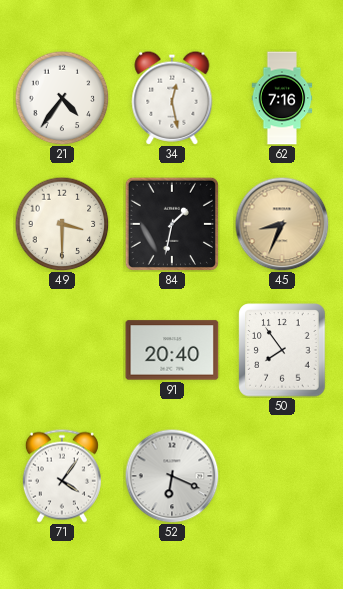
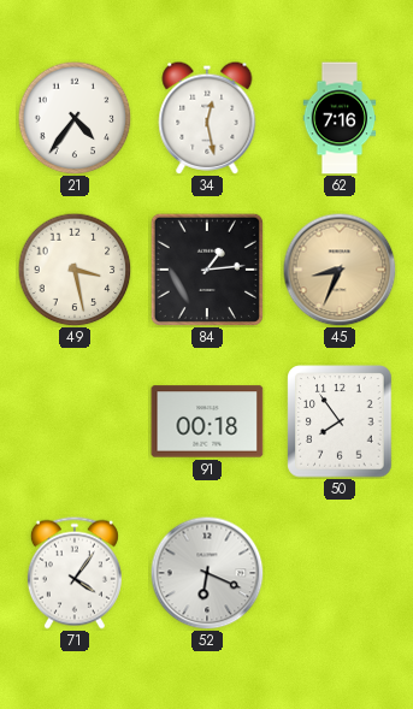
49: 3:30 -> 3:28
84: 1:32 -> 1:14
91: 20:40 -> 00:18
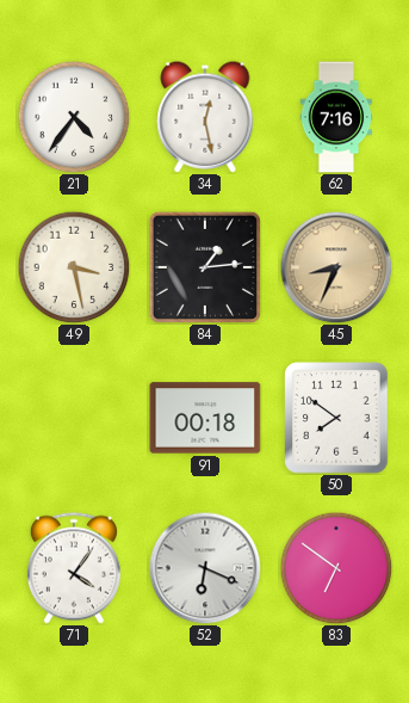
50: 7:54 -> 7:51
83: none -> 6:51
